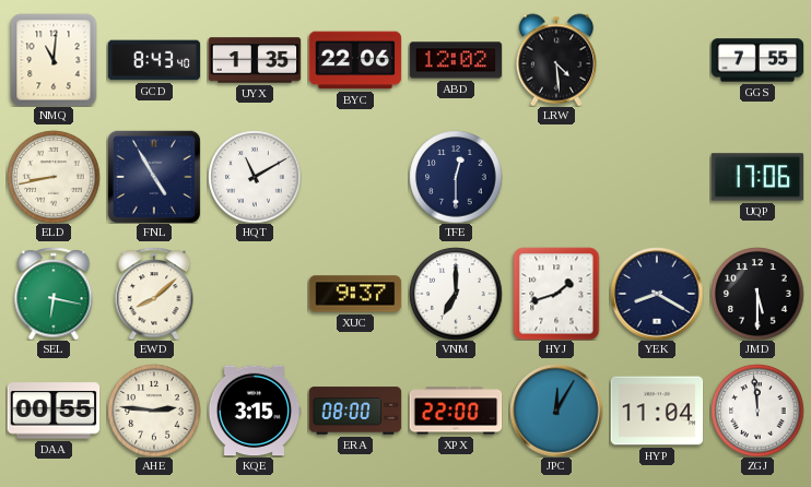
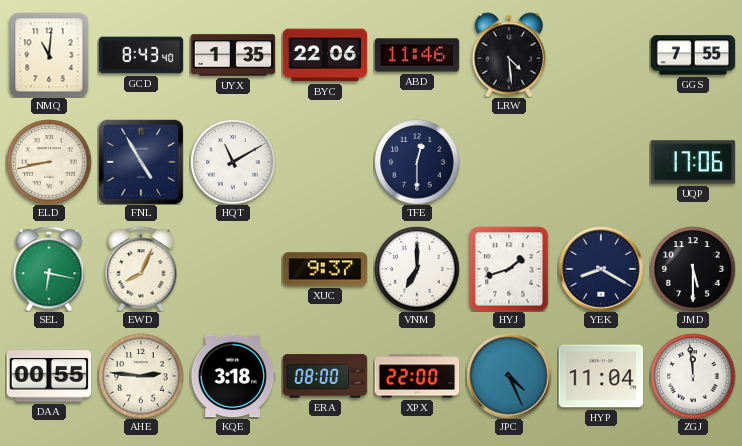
ABD: 12:02 -> 11:46
EWD: 8:08 -> 8:04
KQE: 3:15 -> 3:18
JPC: 12:05 -> 4:26
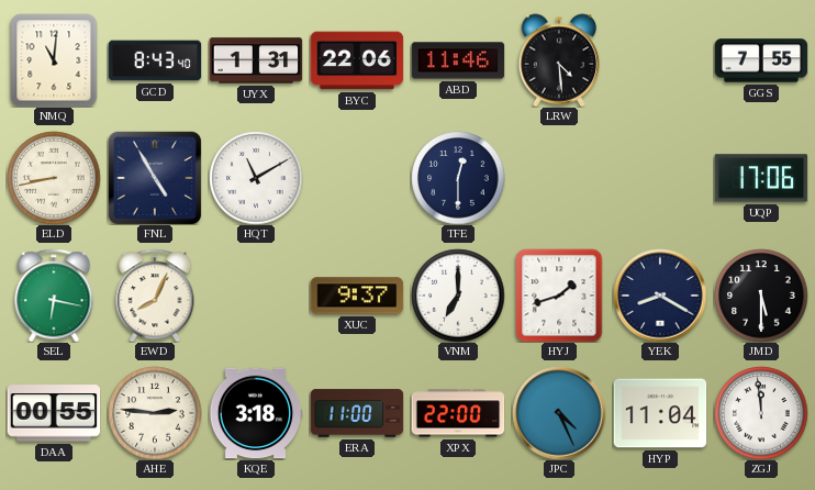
UYX: 1:35 -> 1:31
ERA: 08:00 -> 11:00
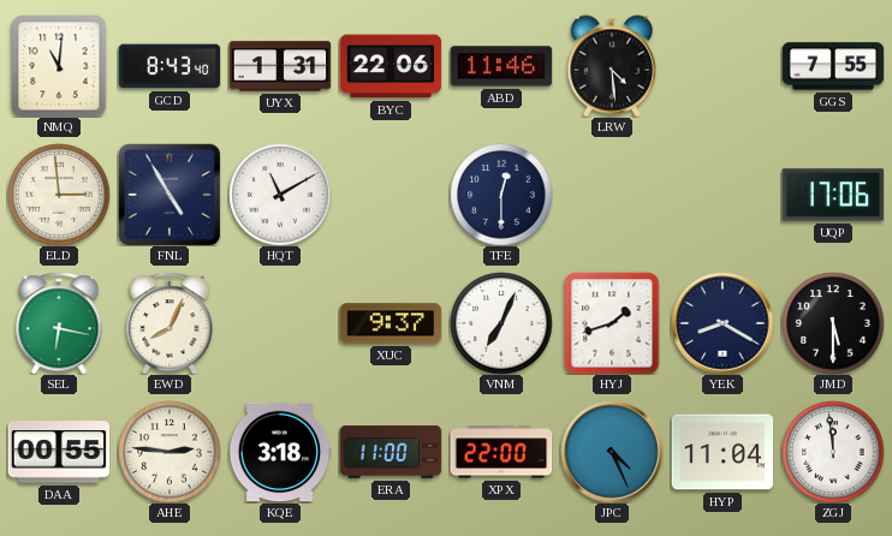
ELD: 8:43 -> 2:59
VNM: 7:00 -> 7:04
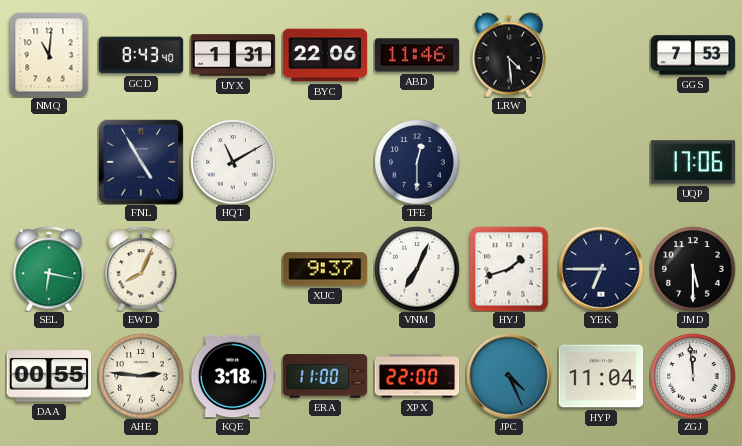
GGS: 7:55 -> 7:53
ELD: 2:59 -> none
YEK: 8:20 -> 6:45
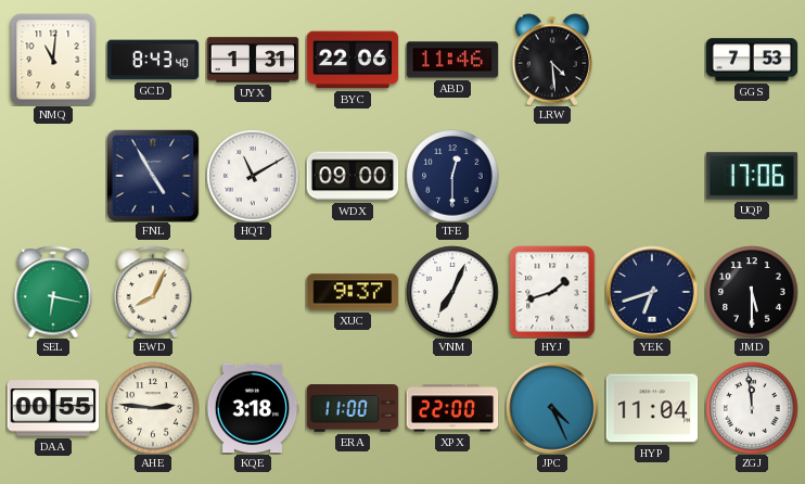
WDX: none -> 09:00
YEK: 6:45 -> 6:42
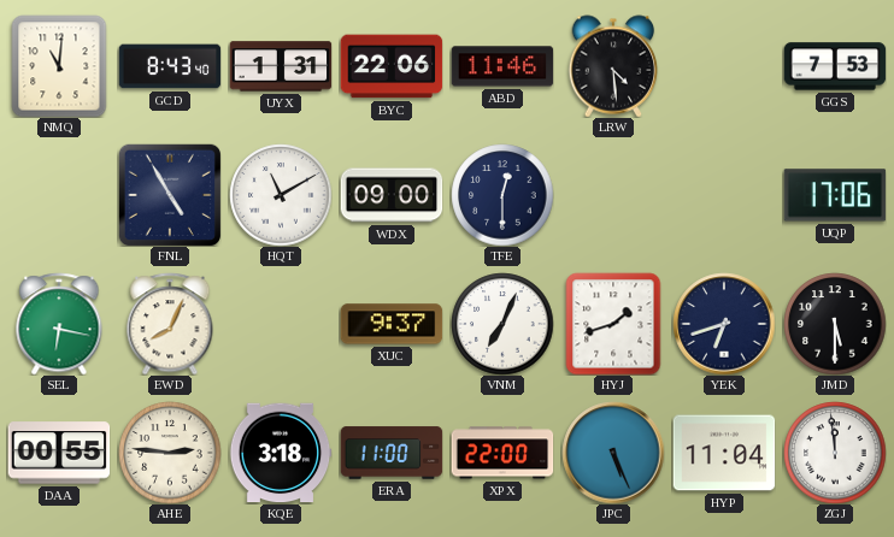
JPC: 4:26 -> 5:26
